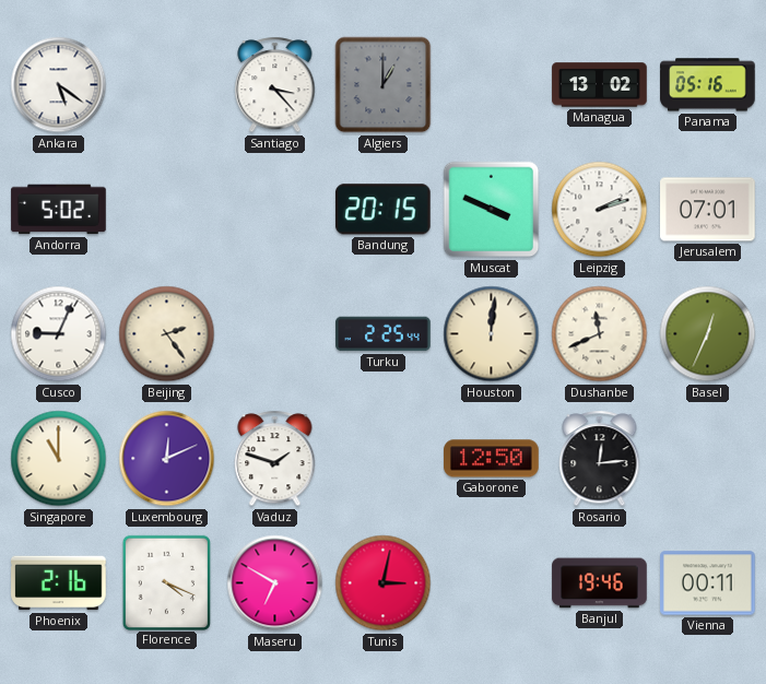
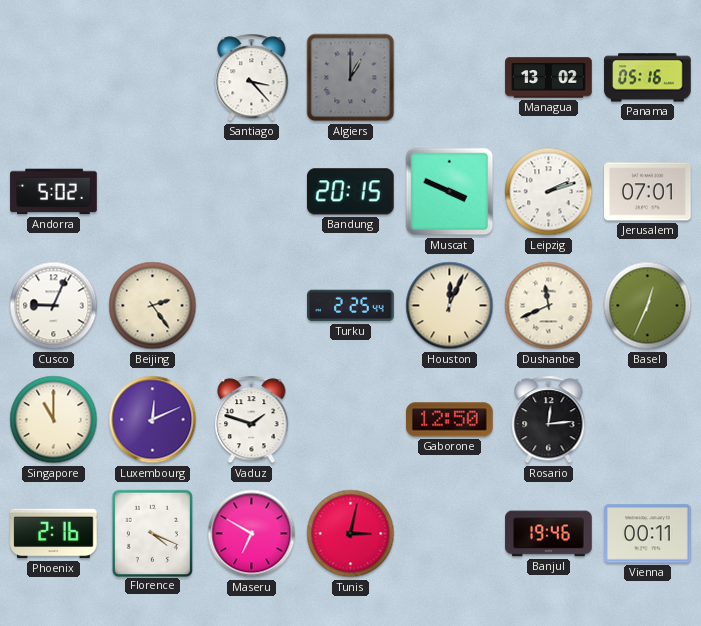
Ankara: 5:21 -> none
Houston: 12:01 -> 12:04
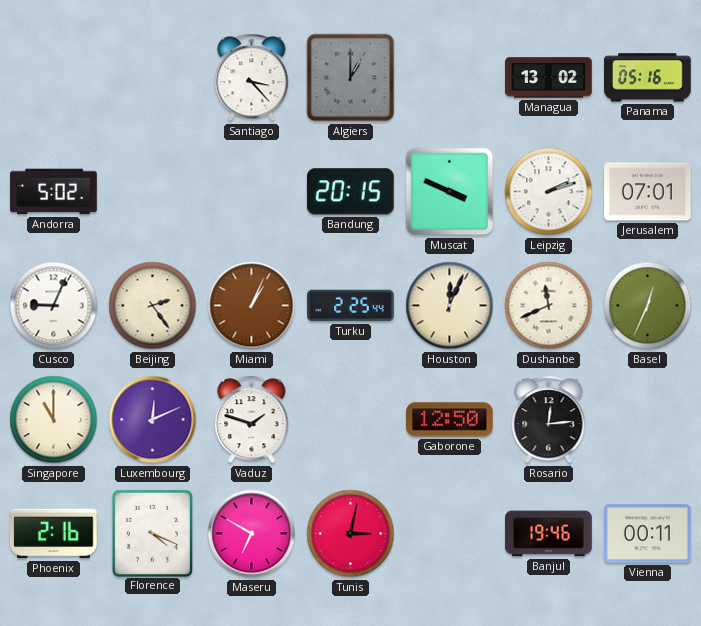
Miami: none -> 1:04
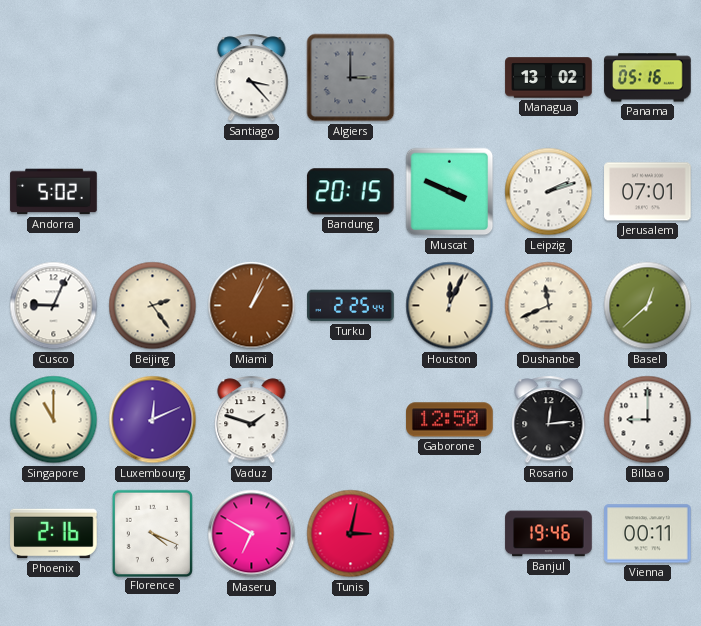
Algiers: 1:00 -> 3:00
Basel: 12:34 -> 12:38
Bilbao: none -> 9:00
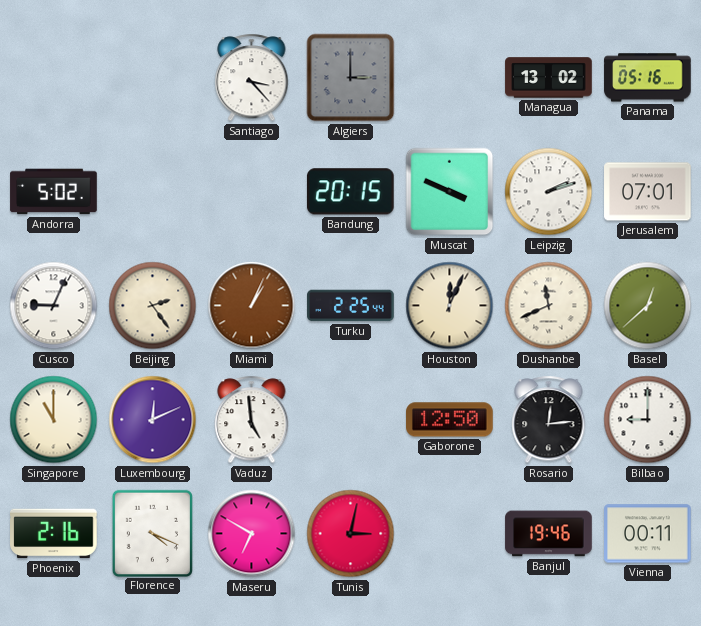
Vaduz: 1:48 -> 4:59
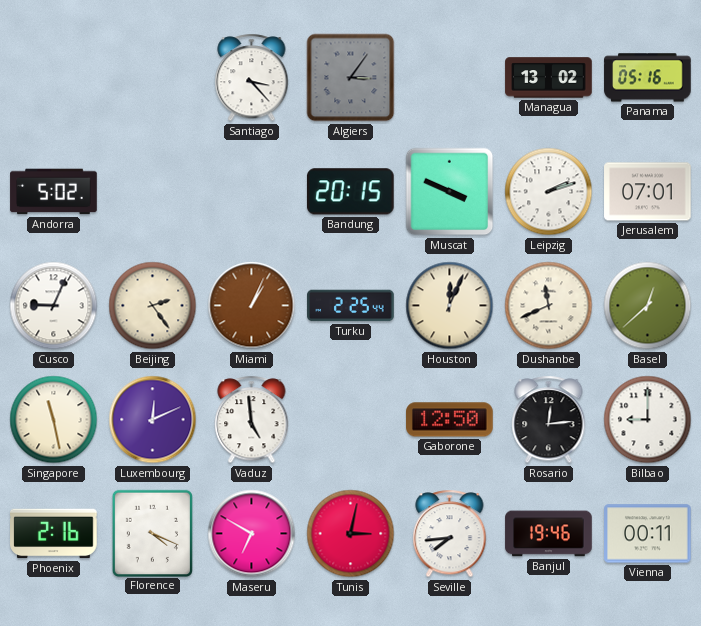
Algiers: 3:00 -> 3:06
Singapore: 11:00 -> 11:28
Seville: none -> 7:44
